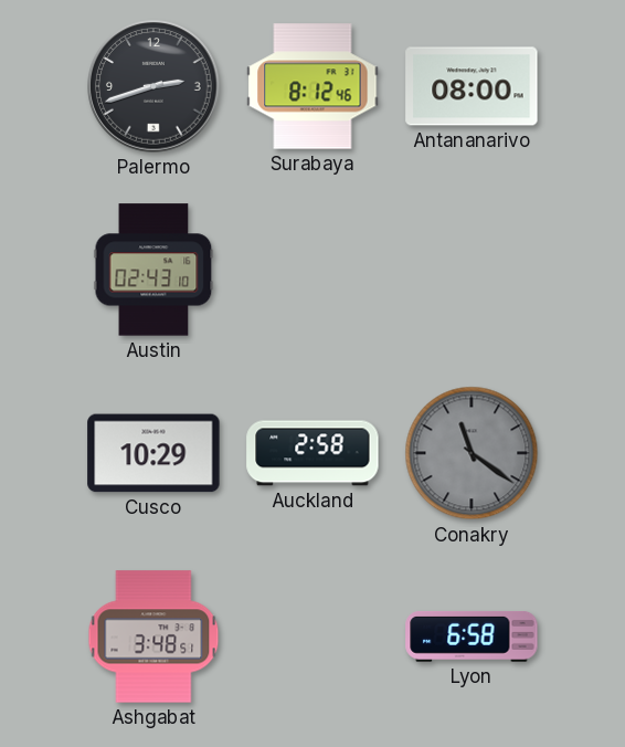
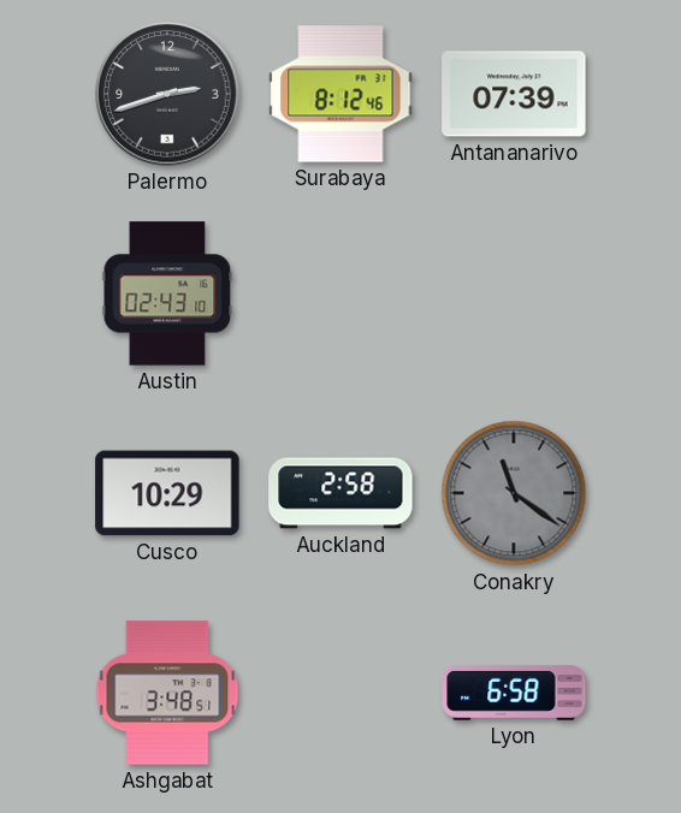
Antananarivo: 08:00 -> 07:39
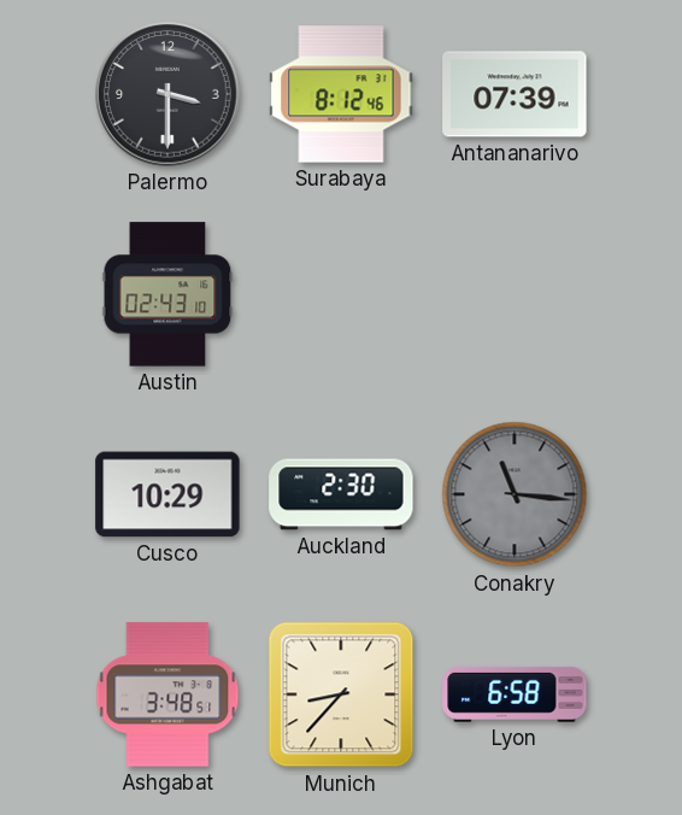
Palermo: 2:42 -> 3:30
Auckland: 2:58 -> 2:30
Conakry: 11:21 -> 11:16
Munich: none -> 8:37
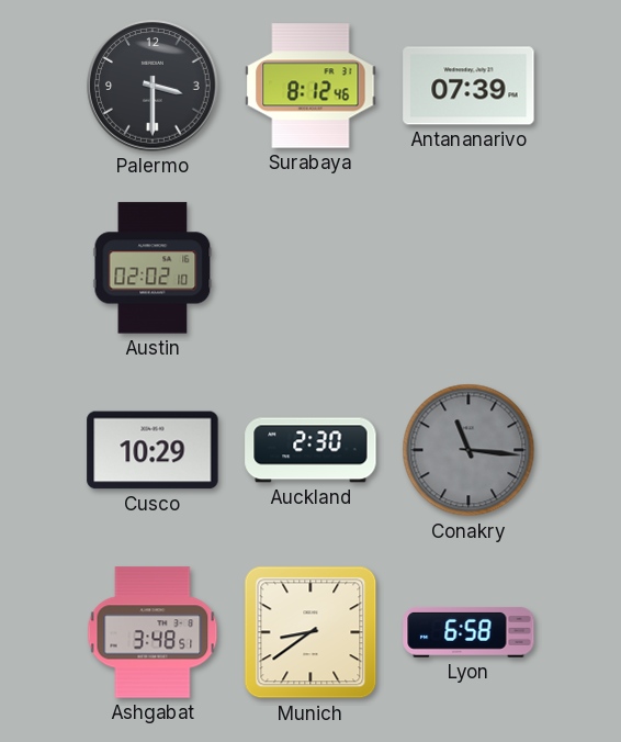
Austin: 02:43 -> 02:02
Munich: 8:37 -> 8:39
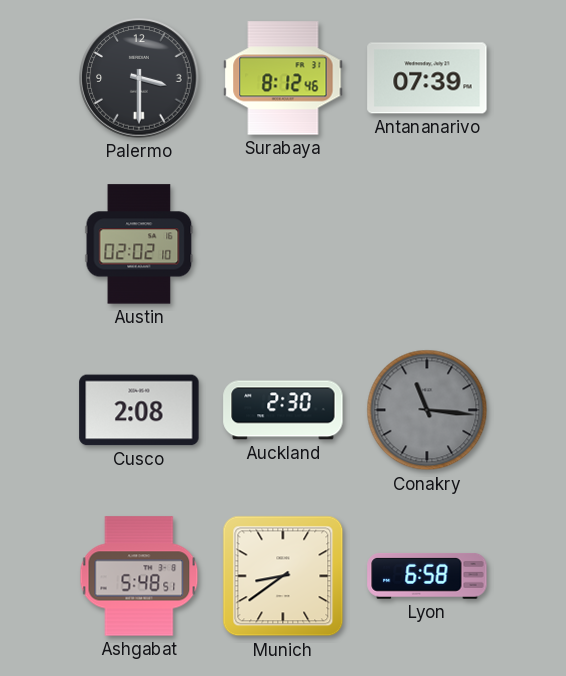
Cusco: 10:29 -> 2:08
Ashgabat: 3:48 -> 5:48
